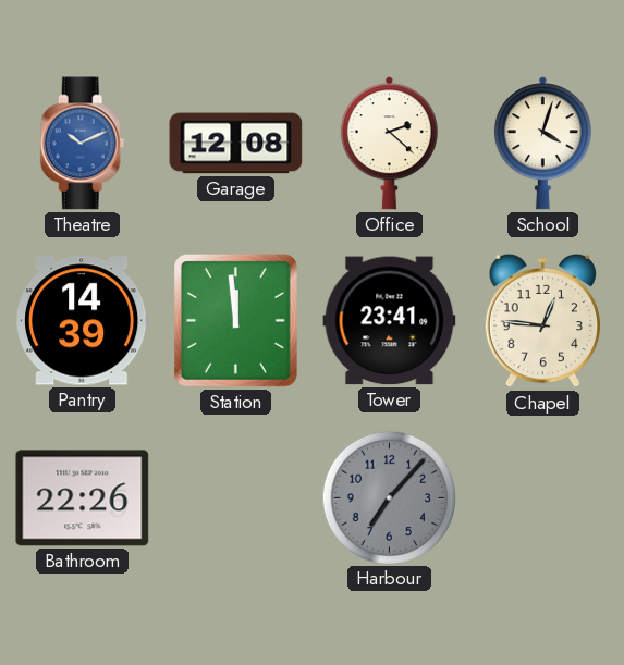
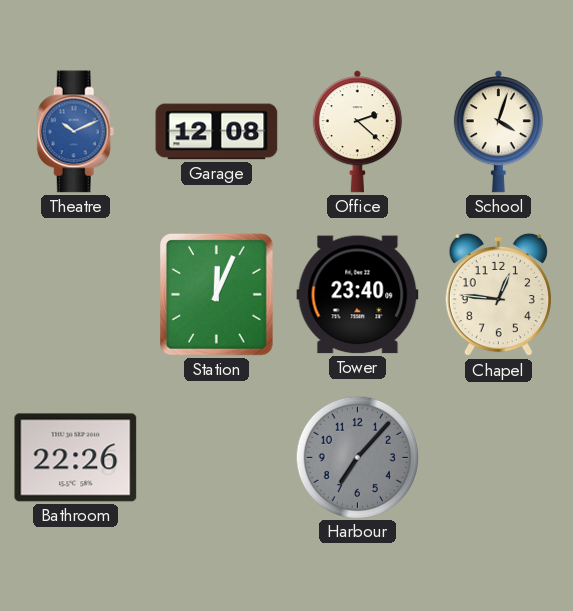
Pantry: 14:39 -> none
Station: 11:59 -> 12:04
Tower: 23:41 -> 23:40
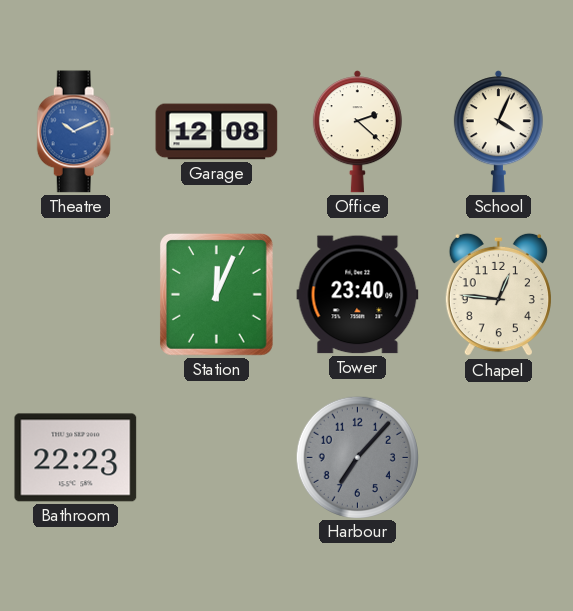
School: 4:03 -> 4:04
Bathroom: 22:26 -> 22:23
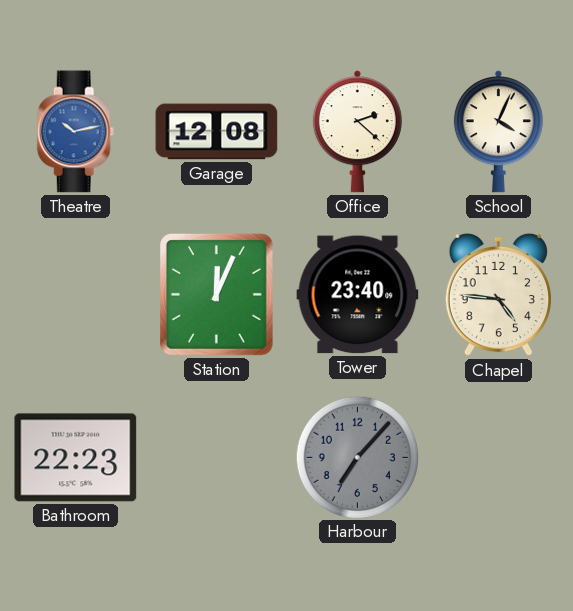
Theatre: 10:11 -> 10:13
Chapel: 12:46 -> 4:46
